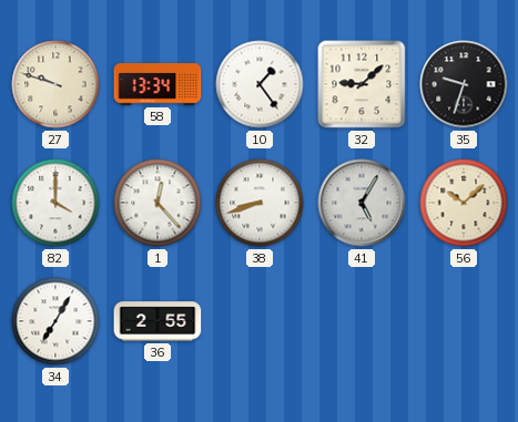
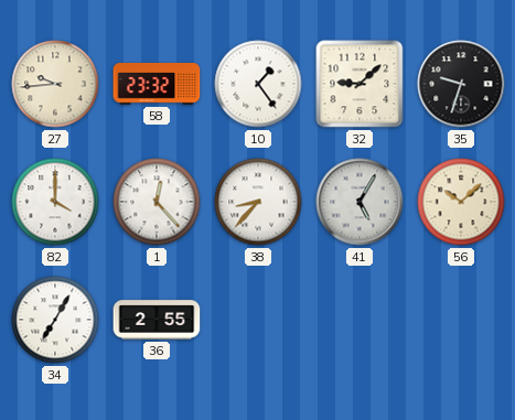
27: 9:48 -> 9:44
58: 13:34 -> 23:32
38: 8:42 -> 8:37
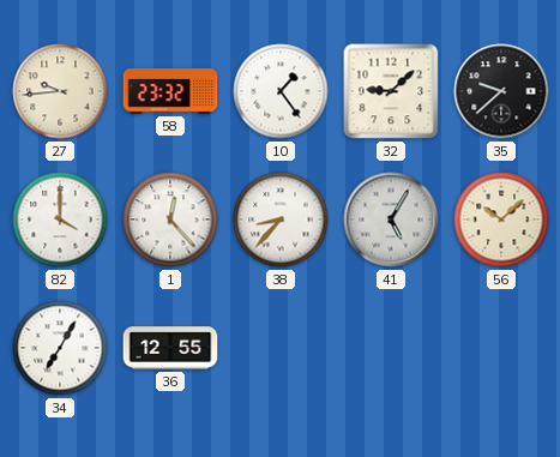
35: 9:33 -> 9:38
36: 2:55 -> 12:55
